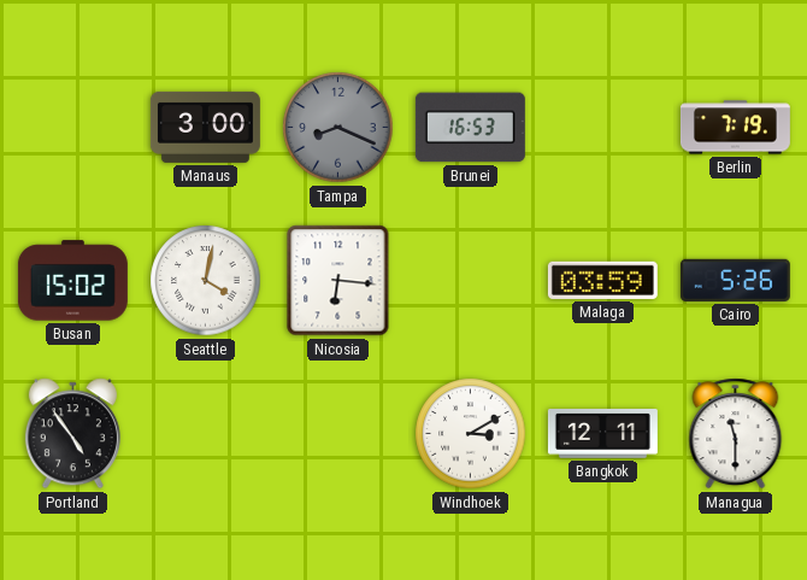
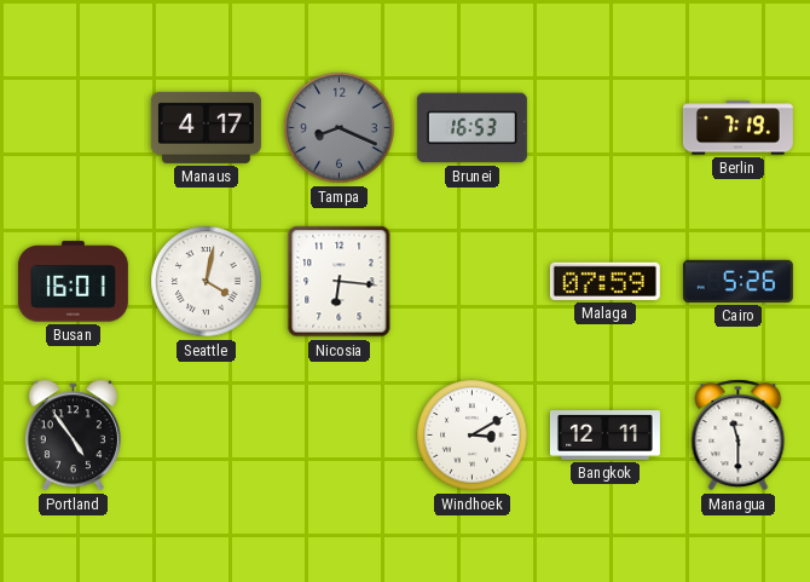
Manaus: 3:00 -> 4:17
Busan: 15:02 -> 16:01
Malaga: 03:59 -> 07:59
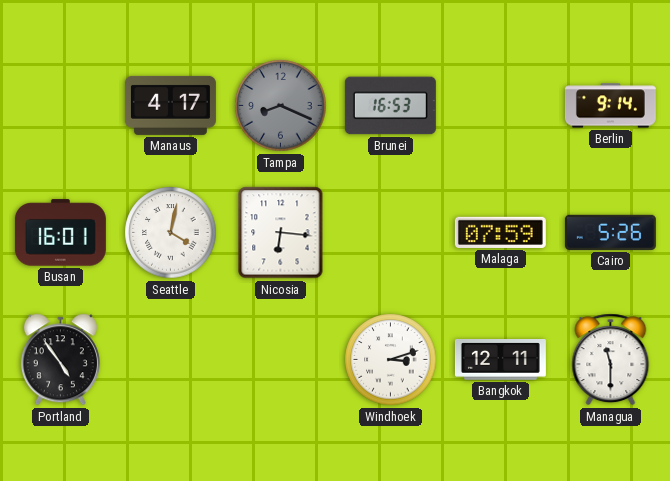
Berlin: 7:19 -> 9:14
Windhoek: 3:10 -> 3:12
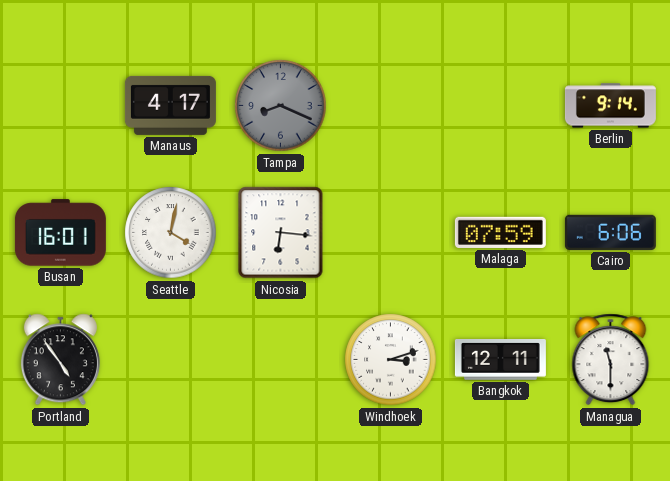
Brunei: 16:53 -> none
Cairo: 5:26 -> 6:06
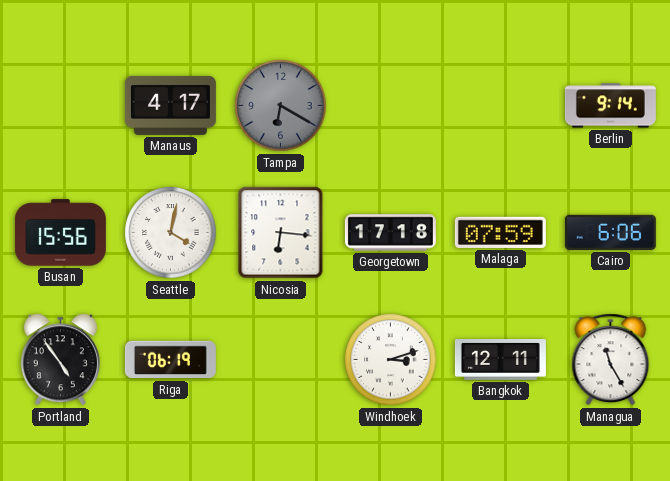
Tampa: 8:19 -> 6:20
Busan: 16:01 -> 15:56
Georgetown: none -> 17:18
Riga: none -> 06:19
Managua: 11:30 -> 11:25
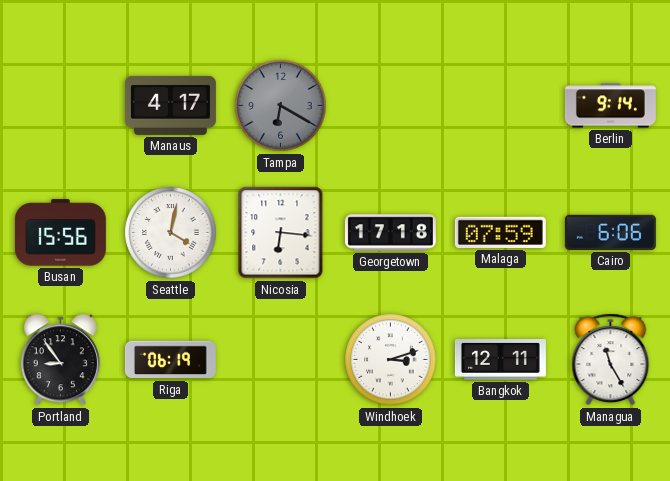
Portland: 4:54 -> 8:54
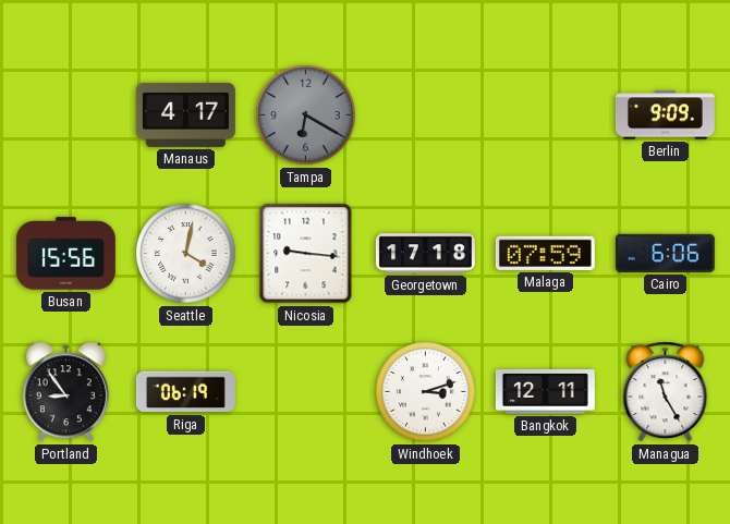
Berlin: 9:14 -> 9:09
Nicosia: 6:16 -> 9:16
